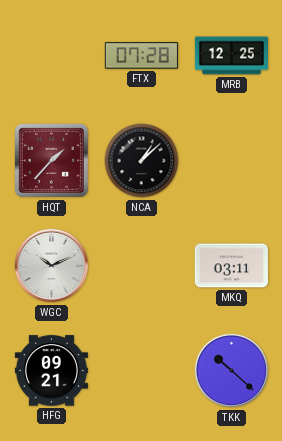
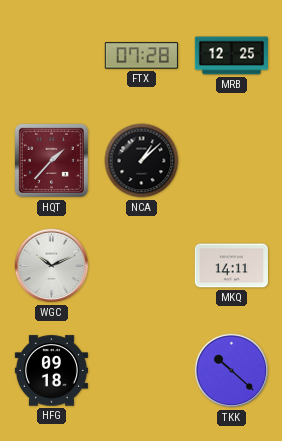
MKQ: 03:11 -> 14:11
HFG: 09:21 -> 09:18
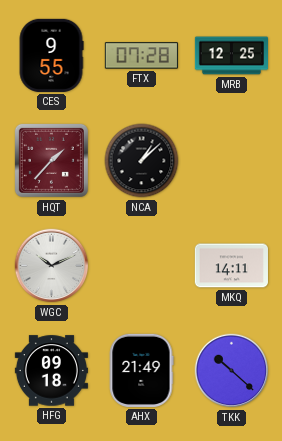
CES: none -> 9:55
AHX: none -> 21:49
